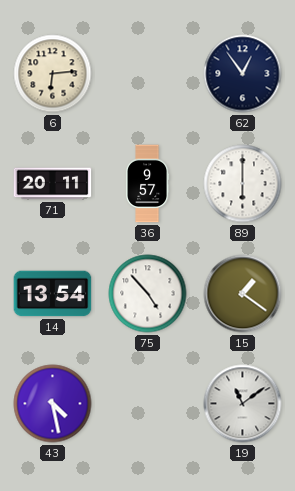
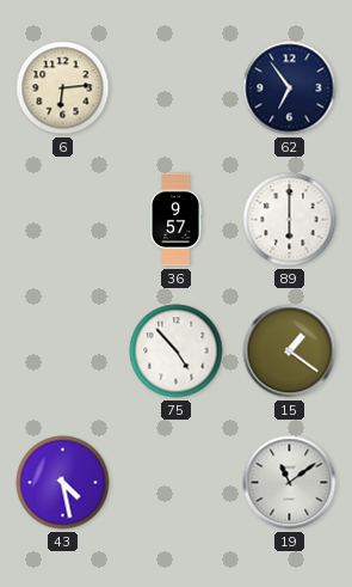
62: 12:54 -> 6:54
71: 20:11 -> none
14: 13:54 -> none
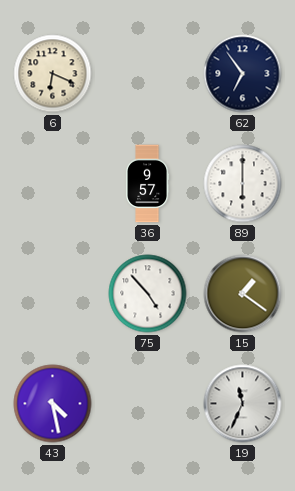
6: 6:14 -> 6:19
19: 11:09 -> 11:34
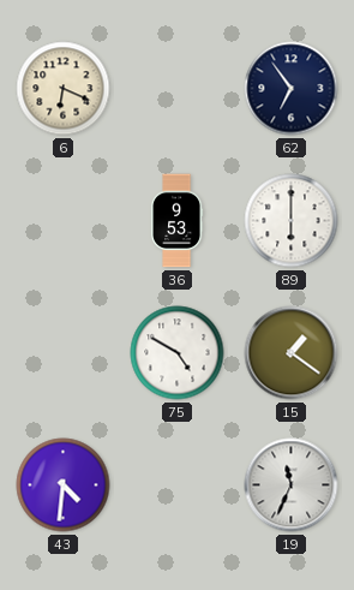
36: 9:57 -> 9:53
75: 4:53 -> 4:50
43: 4:28 -> 4:31
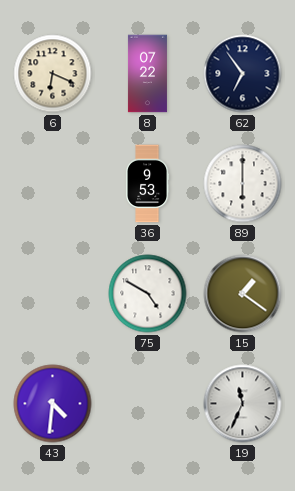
8: none -> 07:22
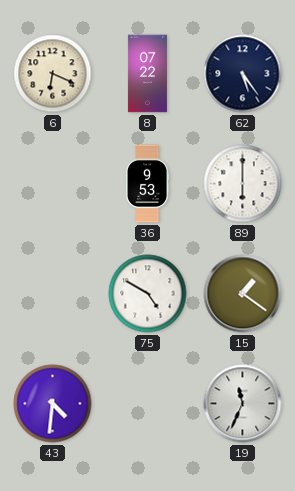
62: 6:54 -> 5:24
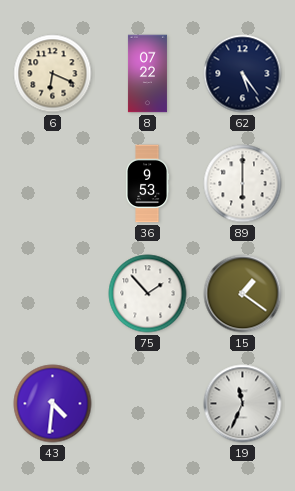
75: 4:50 -> 1:53
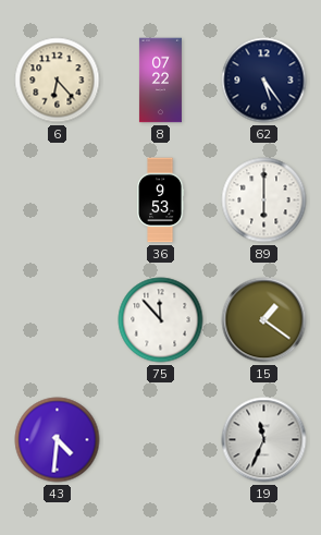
6: 6:19 -> 6:23
75: 1:53 -> 11:53
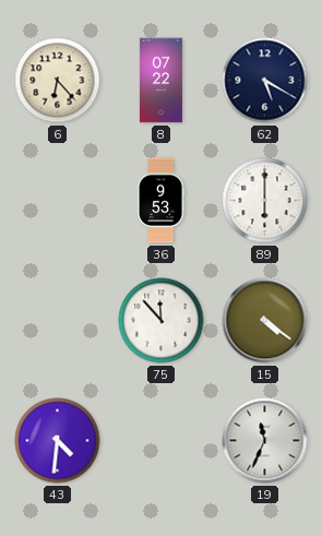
62: 5:24 -> 5:20
15: 1:21 -> 4:21
